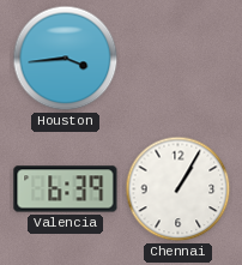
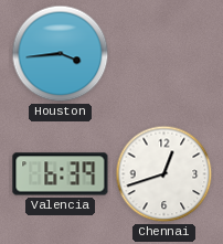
Chennai: 1:05 -> 12:42
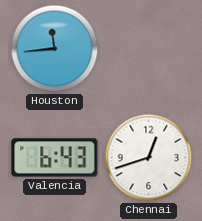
Houston: 3:44 -> 11:44
Valencia: 6:39 -> 6:43
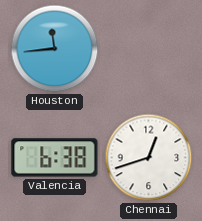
Valencia: 6:43 -> 6:38
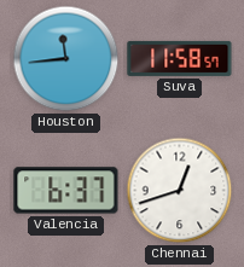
Suva: none -> 11:58
Valencia: 6:38 -> 6:37
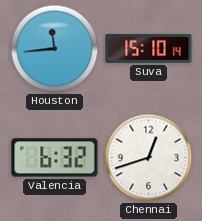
Suva: 11:58 -> 15:10
Valencia: 6:37 -> 6:32
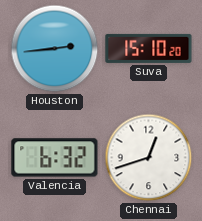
Houston: 11:44 -> 2:44
Suva: 15:10:14 -> 15:10:20
